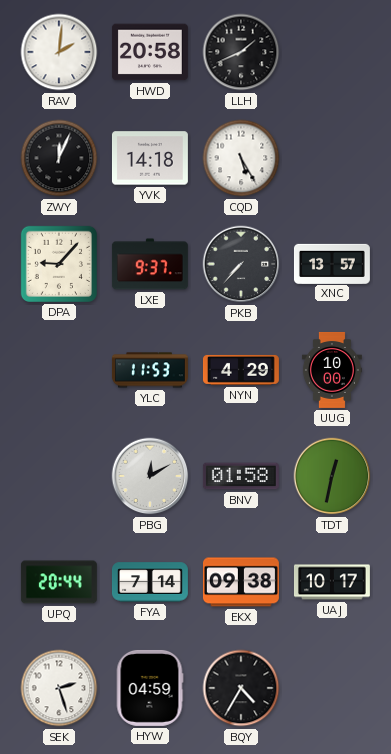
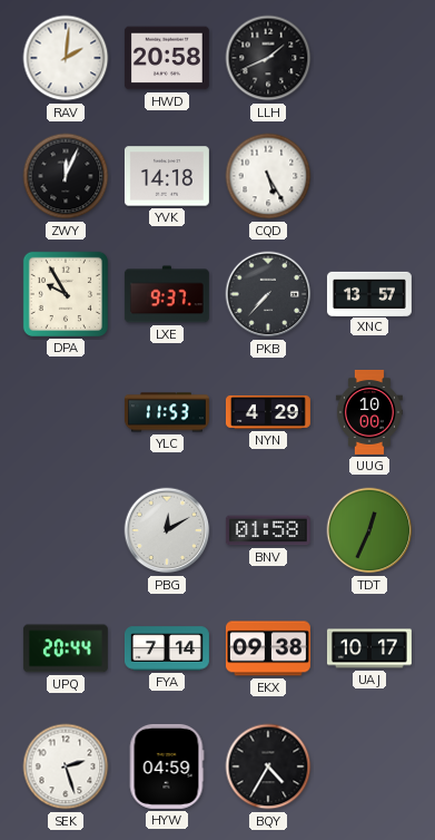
DPA: 9:07 -> 9:55
TDT: 12:32 -> 12:34
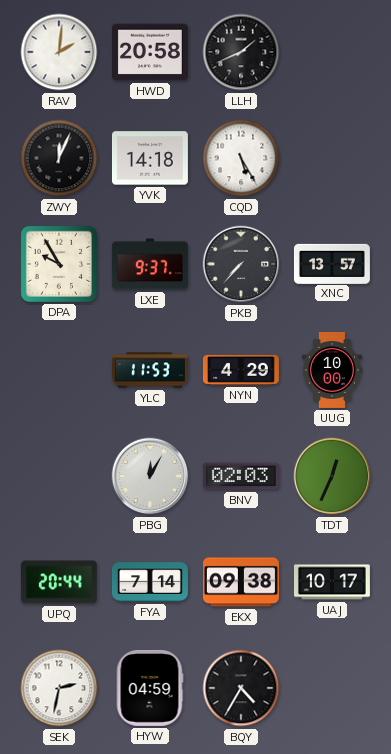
PBG: 12:10 -> 12:05
BNV: 01:58 -> 02:03
SEK: 2:27 -> 2:32
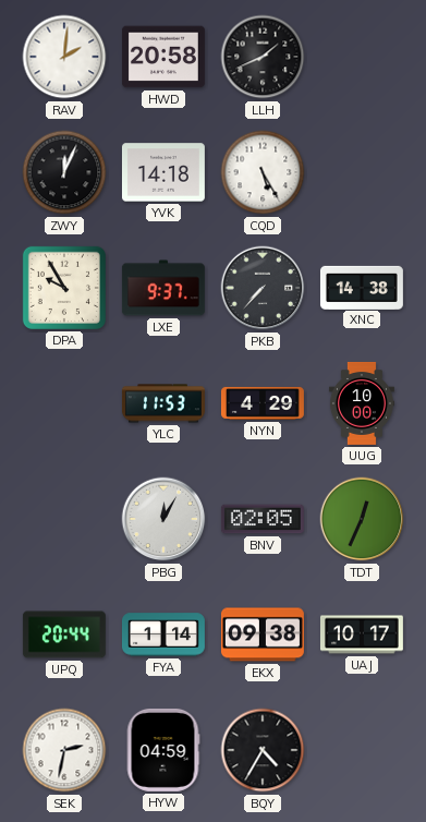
XNC: 13:57 -> 14:38
BNV: 02:03 -> 02:05
FYA: 7:14 -> 1:14
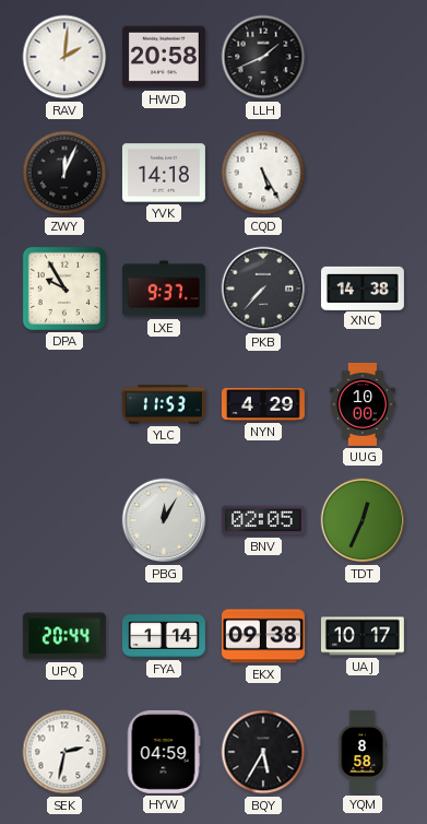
BQY: 4:35 -> 5:35
YQM: none -> 8:58
